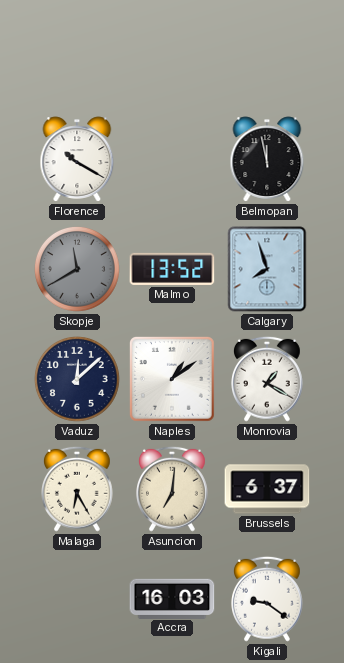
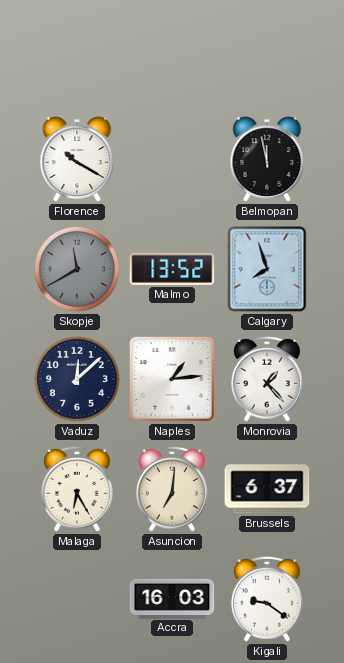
Naples: 1:09 -> 1:14
Monrovia: 1:20 -> 1:23
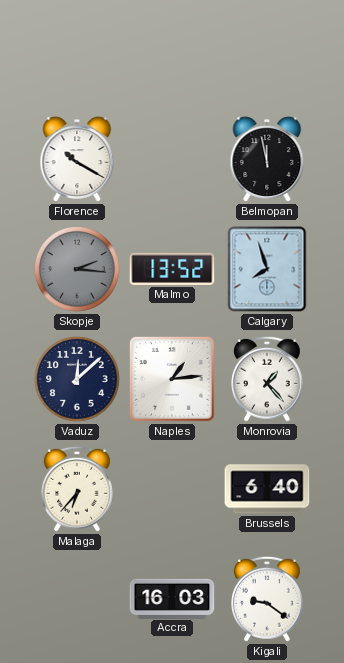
Skopje: 11:40 -> 2:16
Malaga: 6:25 -> 6:37
Asuncion: 7:01 -> none
Brussels: 6:37 -> 6:40
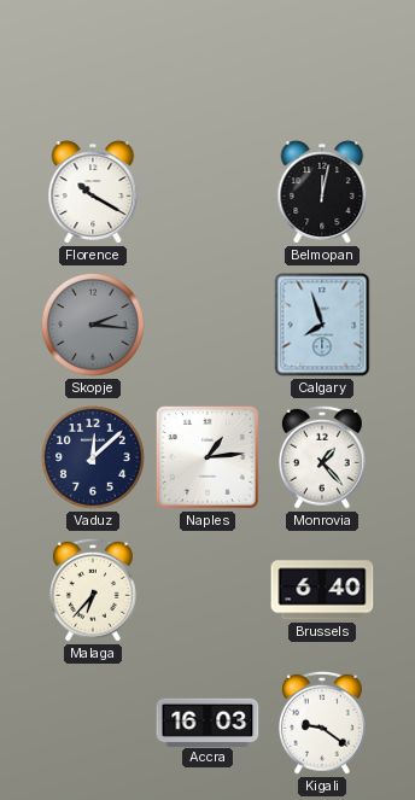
Belmopan: 11:58 -> 12:02
Malmo: 13:52 -> none
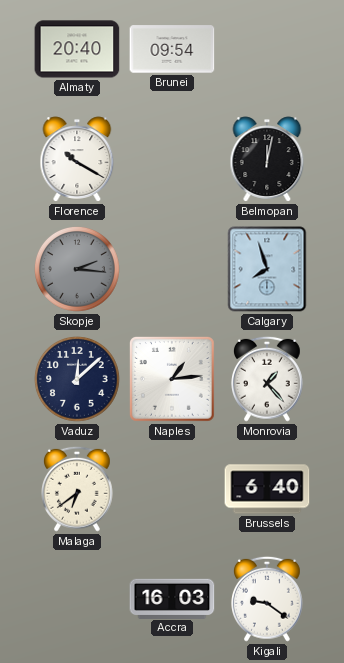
Almaty: none -> 20:40
Brunei: none -> 09:54
Malaga: 6:37 -> 6:39
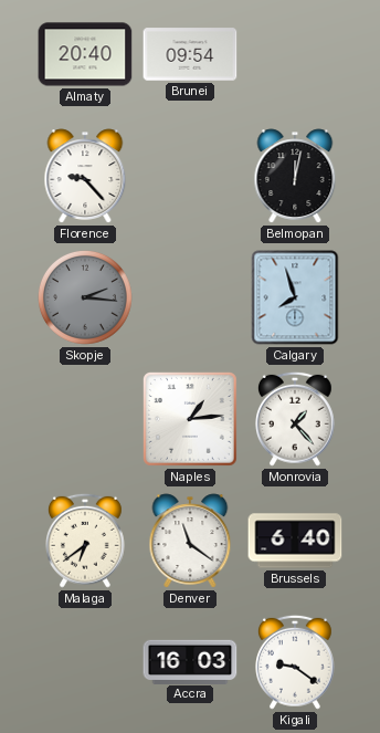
Florence: 10:20 -> 9:23
Vaduz: 12:08 -> none
Denver: none -> 11:21
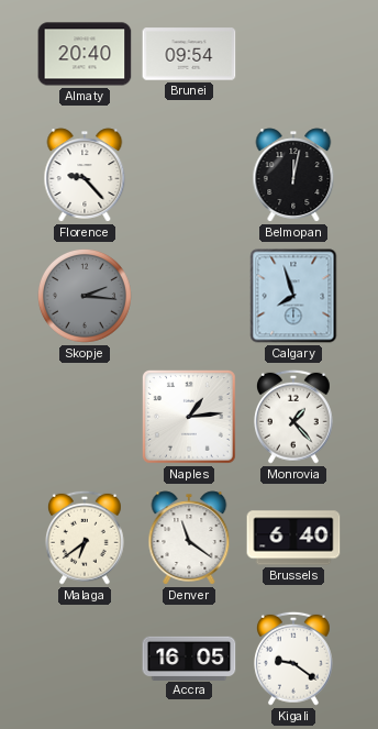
Accra: 16:03 -> 16:05
